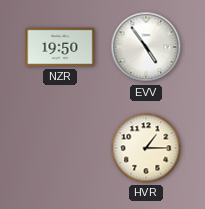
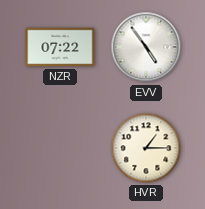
NZR: 19:50 -> 07:22
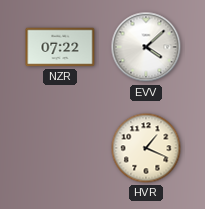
EVV: 4:54 -> 4:08
HVR: 1:15 -> 1:19
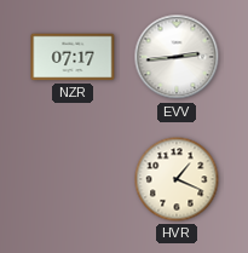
NZR: 07:22 -> 07:17
EVV: 4:08 -> 2:44
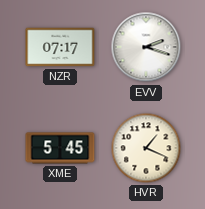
EVV: 2:44 -> 2:18
XME: none -> 5:45
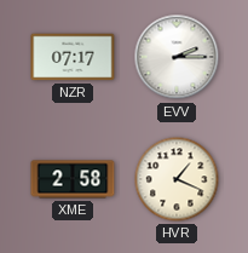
EVV: 2:18 -> 2:15
XME: 5:45 -> 2:58
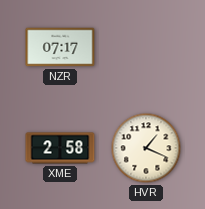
EVV: 2:15 -> none
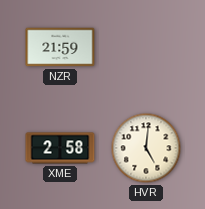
NZR: 07:17 -> 21:59
HVR: 1:19 -> 5:01
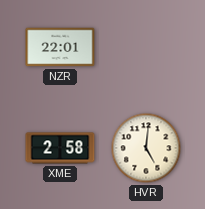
NZR: 21:59 -> 22:01
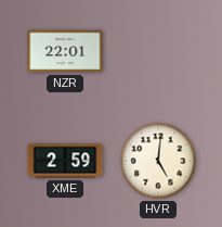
XME: 2:58 -> 2:59
